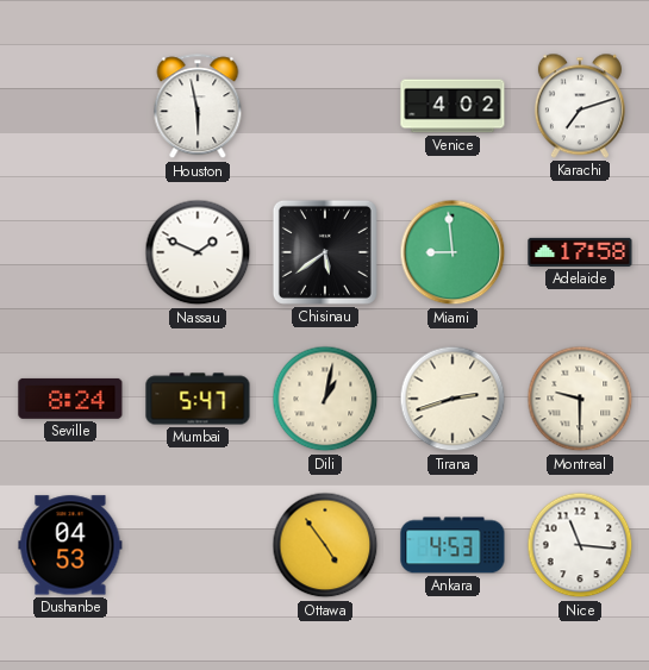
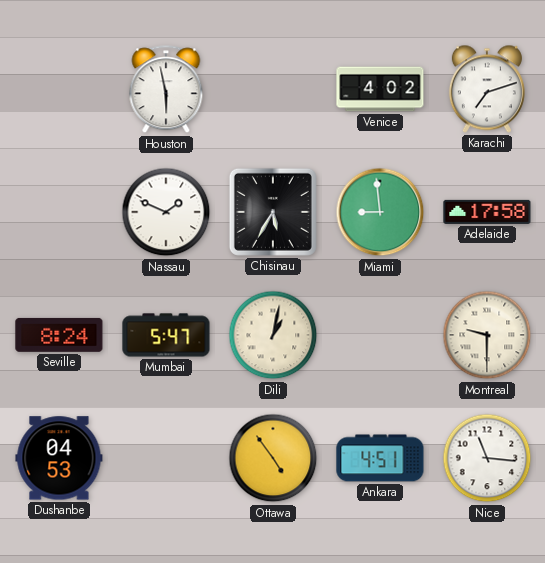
Chisinau: 5:39 -> 5:35
Tirana: 2:42 -> none
Ankara: 4:53 -> 4:51
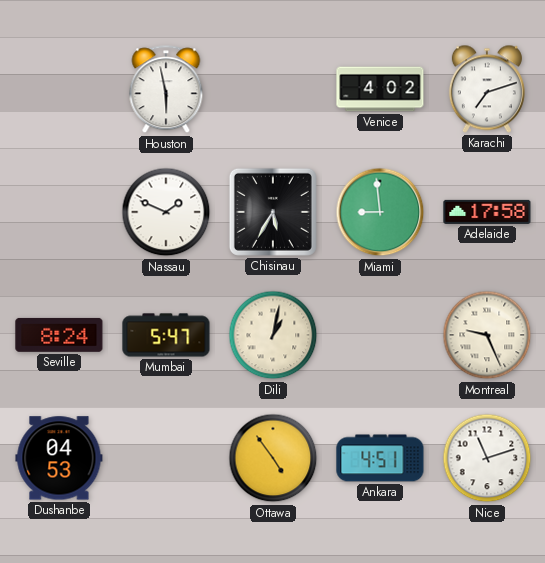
Montreal: 9:30 -> 9:26
Nice: 11:16 -> 11:12
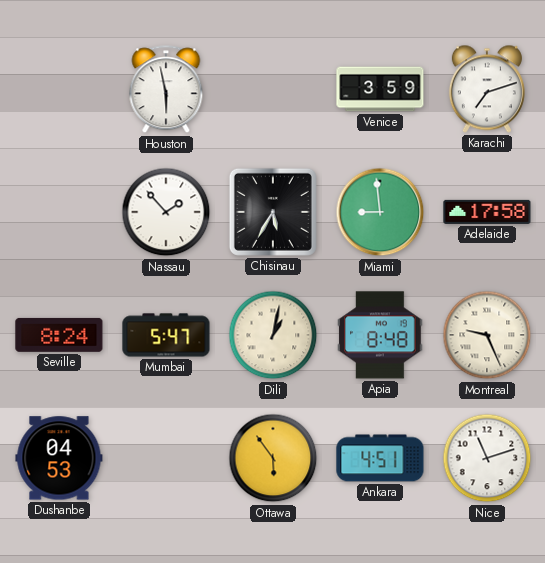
Venice: 4:02 -> 3:59
Nassau: 1:49 -> 1:53
Apia: none -> 8:48
Ottawa: 4:54 -> 5:54
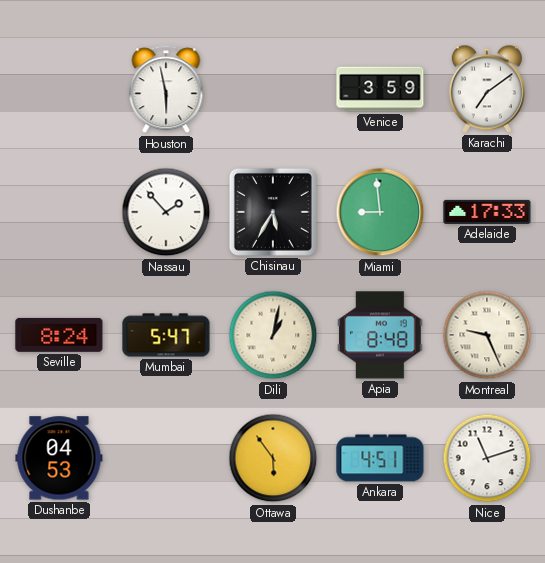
Karachi: 7:12 -> 7:09
Adelaide: 17:58 -> 17:33
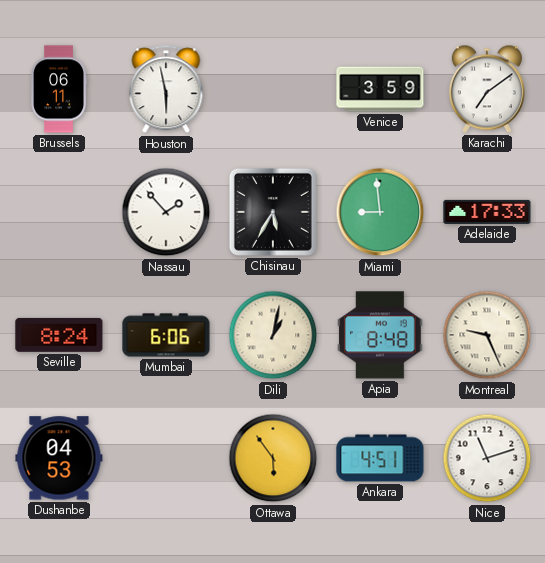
Brussels: none -> 06:11
Mumbai: 5:47 -> 6:06
